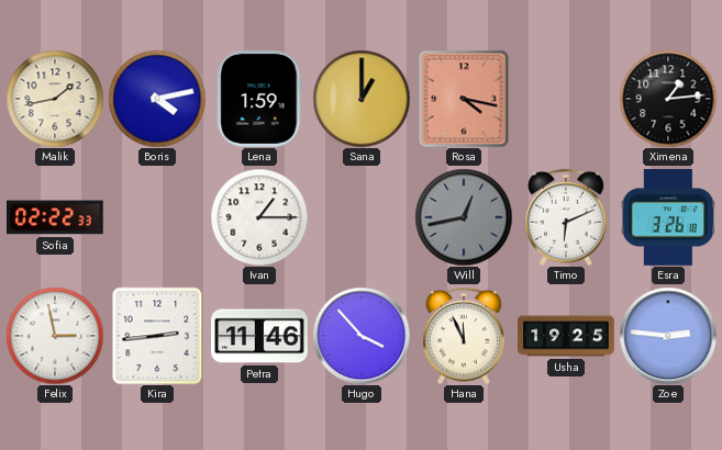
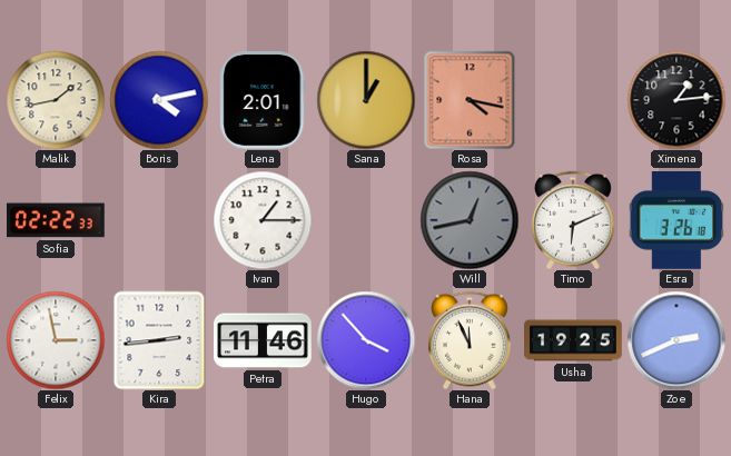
Lena: 1:59 -> 2:01
Zoe: 2:46 -> 2:41
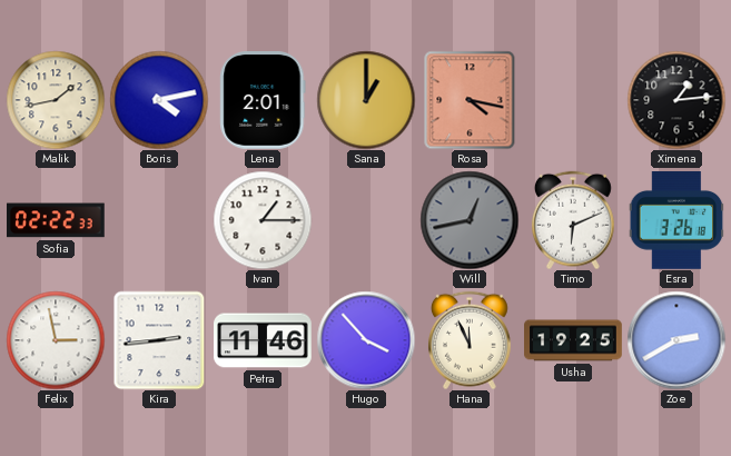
Zoe: 2:41 -> 2:40
